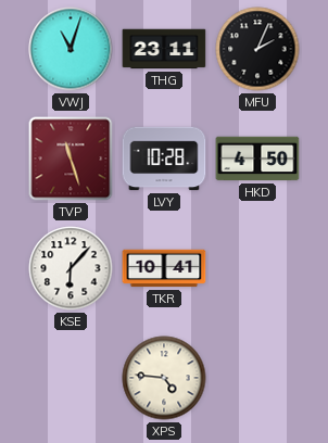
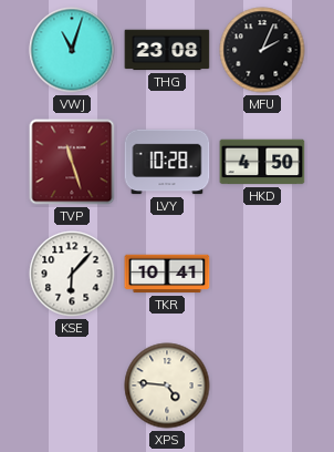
THG: 23:11 -> 23:08
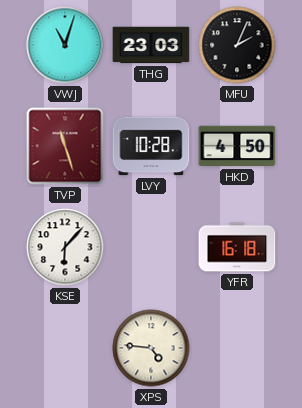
THG: 23:08 -> 23:03
TKR: 10:41 -> none
YFR: none -> 16:18
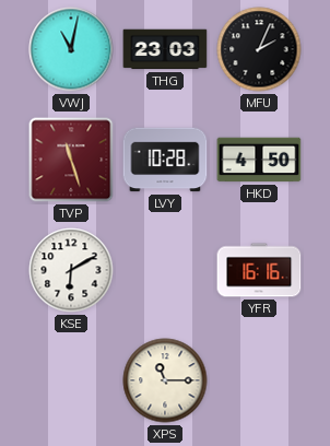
VWJ: 11:03 -> 11:02
KSE: 6:07 -> 6:10
YFR: 16:18 -> 16:16
XPS: 4:46 -> 11:15
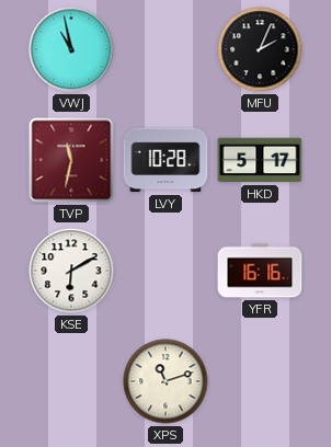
VWJ: 11:02 -> 10:58
THG: 23:03 -> none
TVP: 11:27 -> 11:32
HKD: 4:50 -> 5:17
XPS: 11:15 -> 11:12
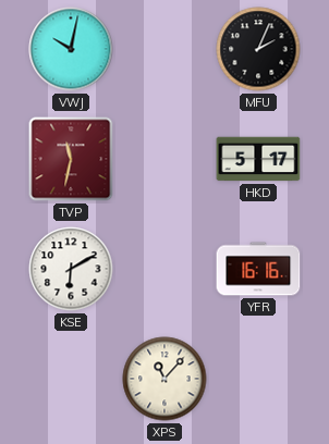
VWJ: 10:58 -> 10:02
LVY: 10:28 -> none
XPS: 11:12 -> 11:07
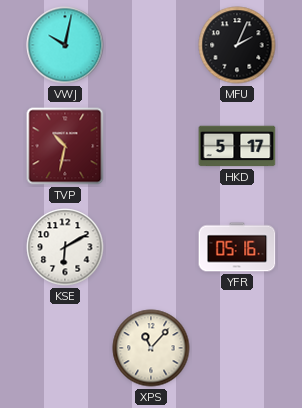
TVP: 11:32 -> 10:32
YFR: 16:16 -> 05:16
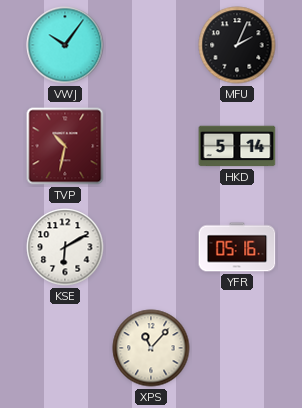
VWJ: 10:02 -> 10:06
HKD: 5:17 -> 5:14
